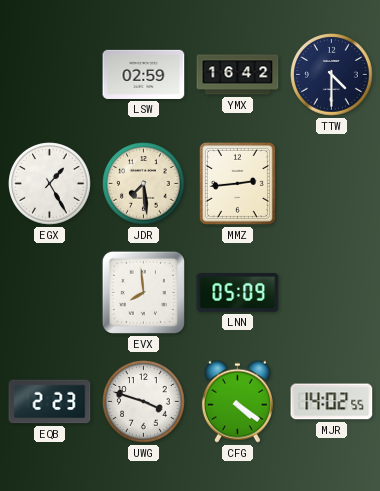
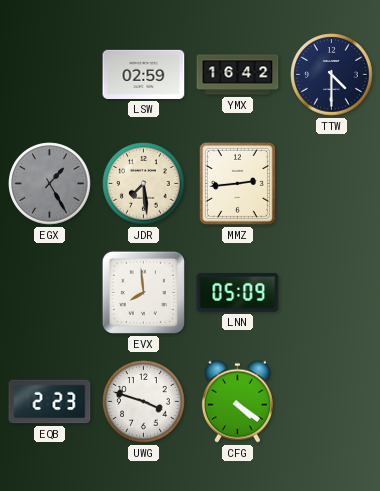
EGX dial: white -> grey
MJR: 14:02 -> none
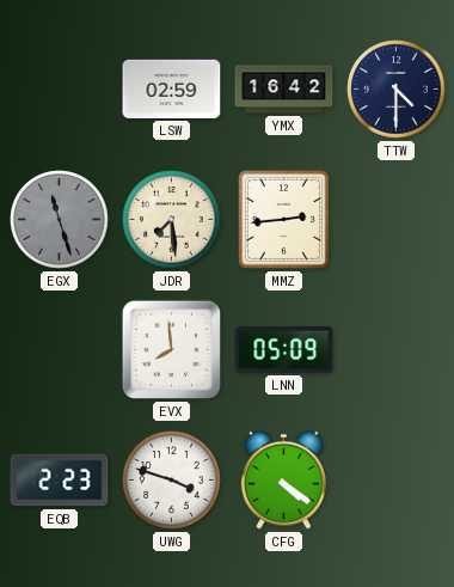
EGX: 1:25 -> 11:27
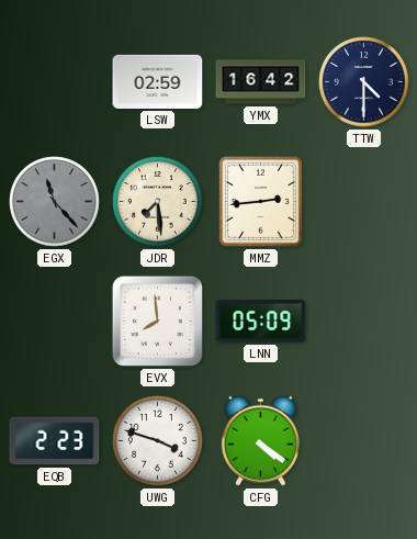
EGX: 11:27 -> 11:23
